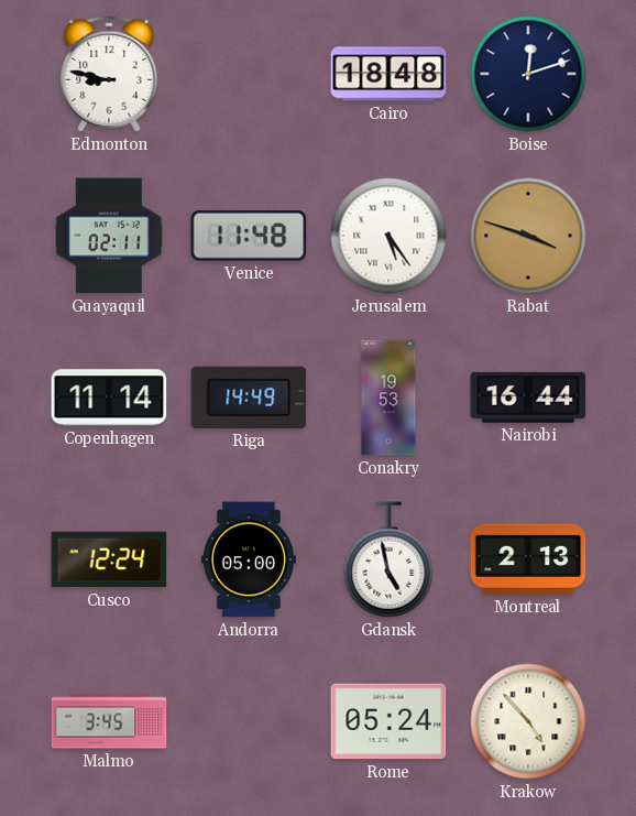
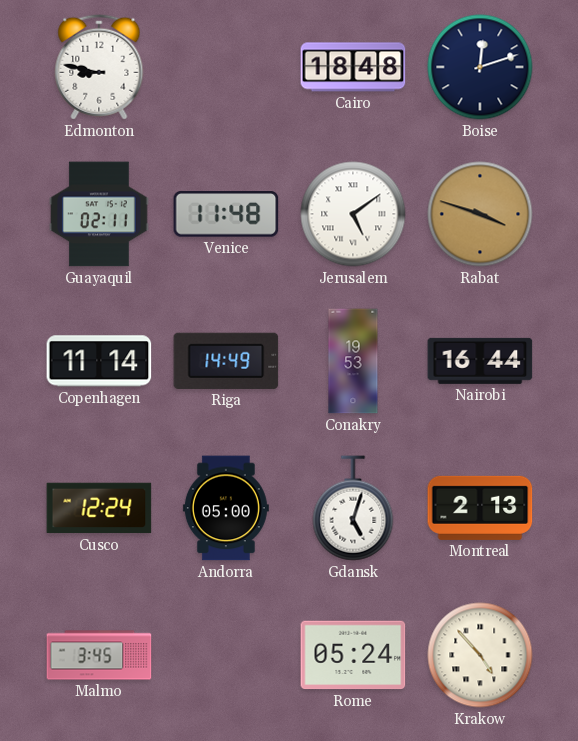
Jerusalem: 5:24 -> 5:09
Gdansk: 4:58 -> 5:03
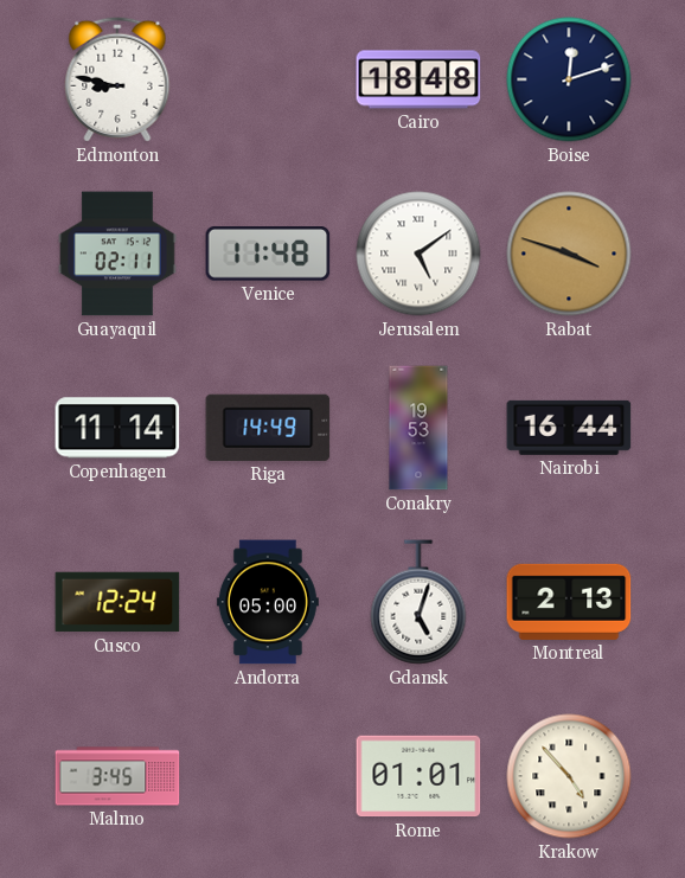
Rome: 05:24 -> 01:01
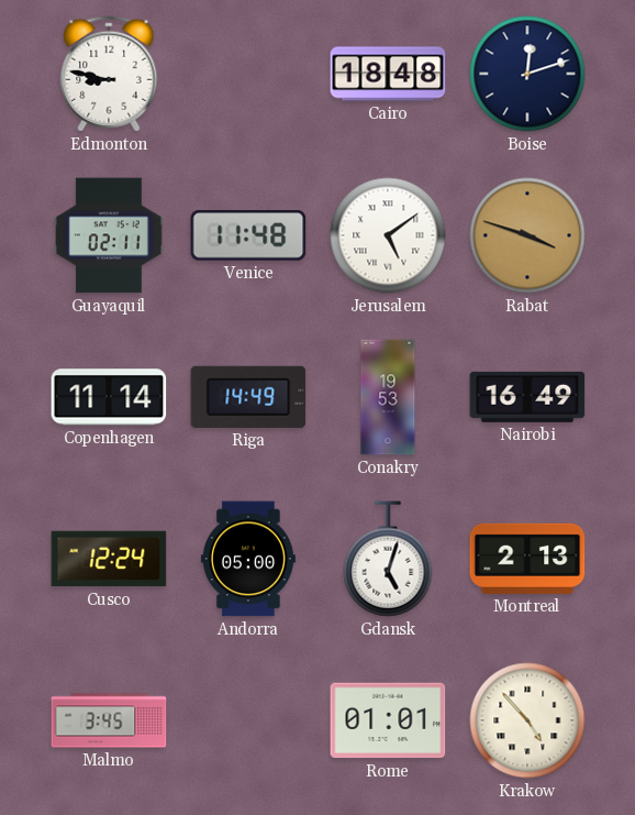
Nairobi: 16:44 -> 16:49
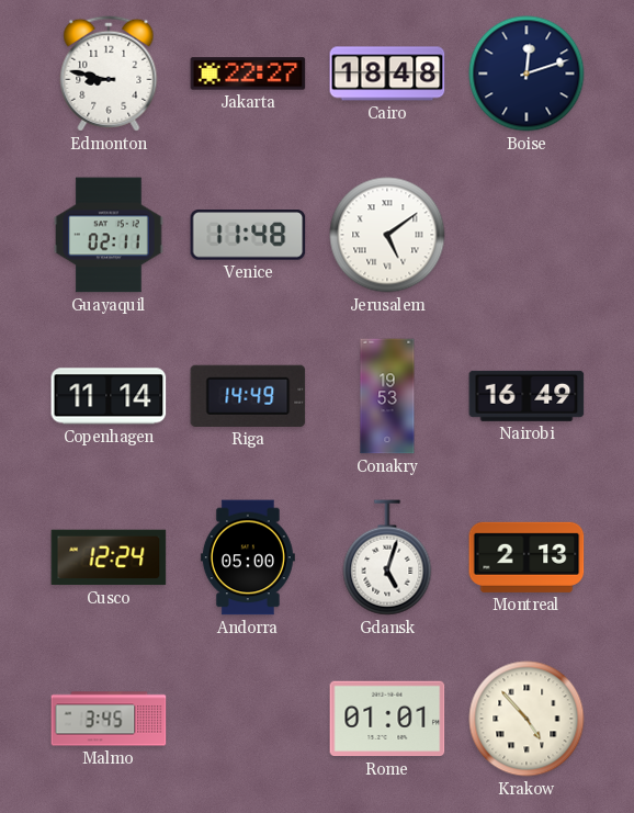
Jakarta: none -> 22:27
Rabat: 3:48 -> none
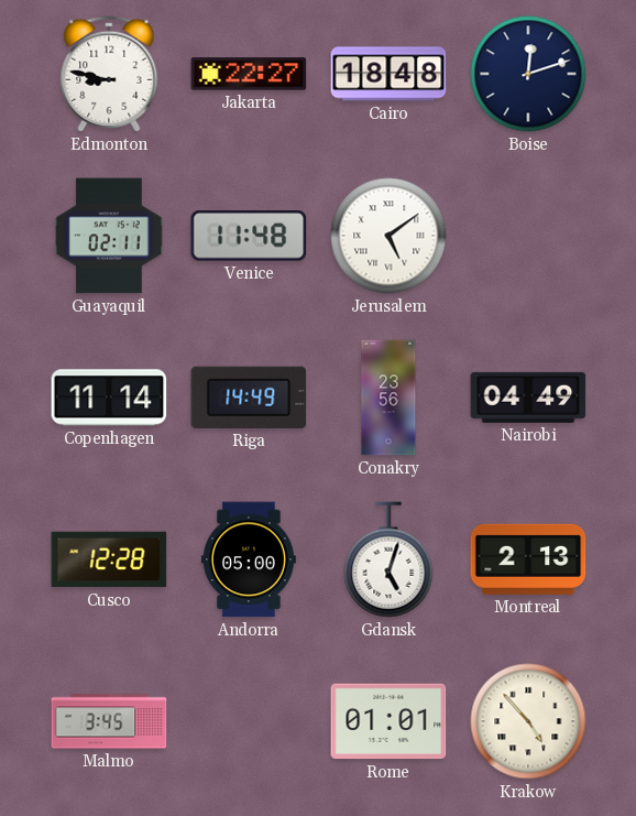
Conakry: 19:53 -> 23:56
Nairobi: 16:49 -> 04:49
Cusco: 12:24 -> 12:28
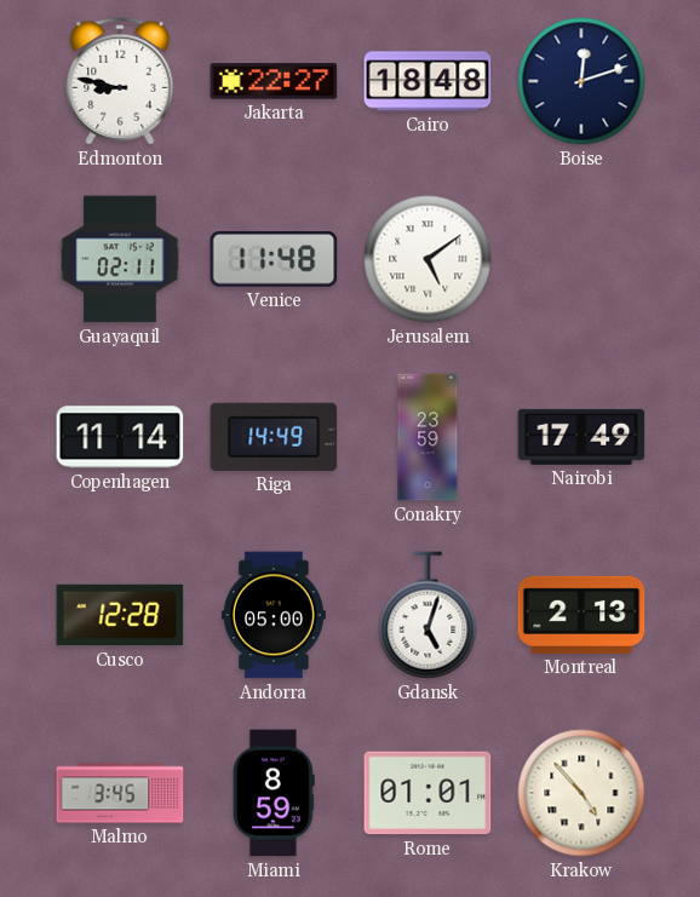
Conakry: 23:56 -> 23:59
Nairobi: 04:49 -> 17:49
Miami: none -> 8:59
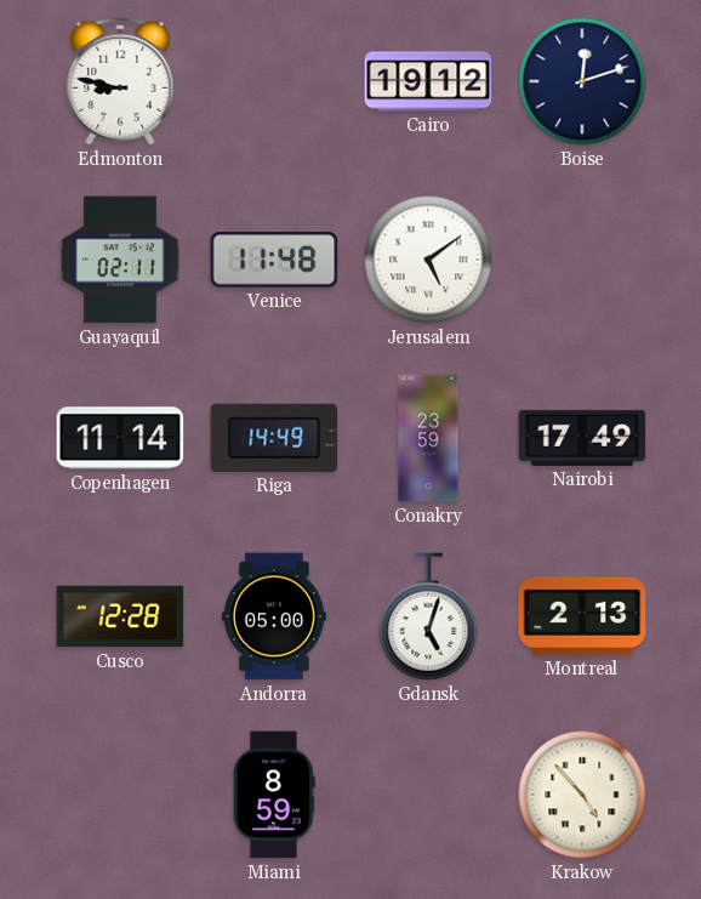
Jakarta: 22:27 -> none
Cairo: 18:48 -> 19:12
Malmo: 3:45 -> none
Rome: 01:01 -> none
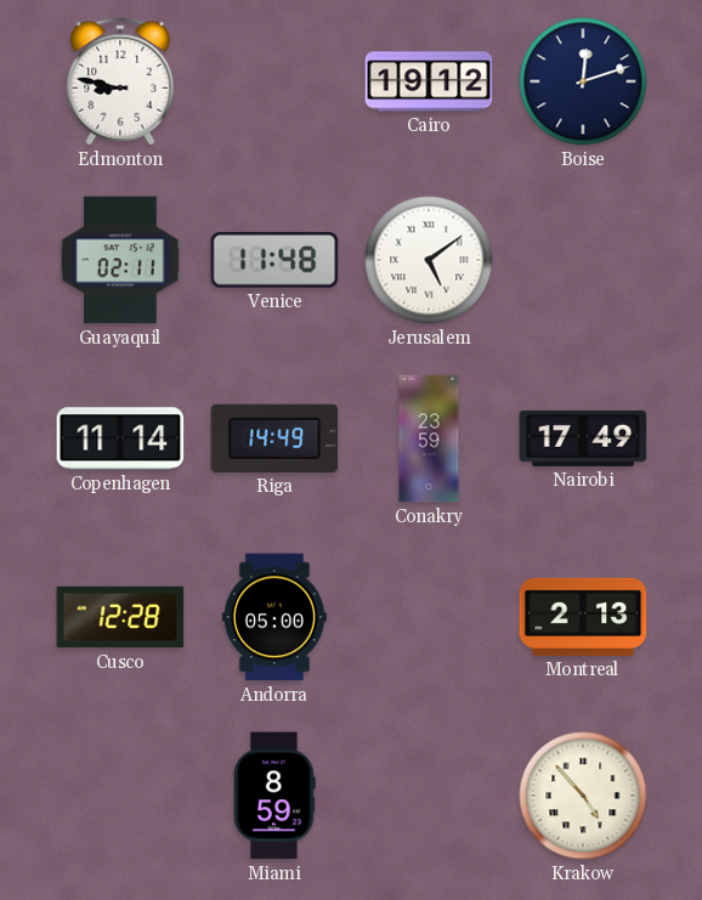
Gdansk: 5:03 -> none
